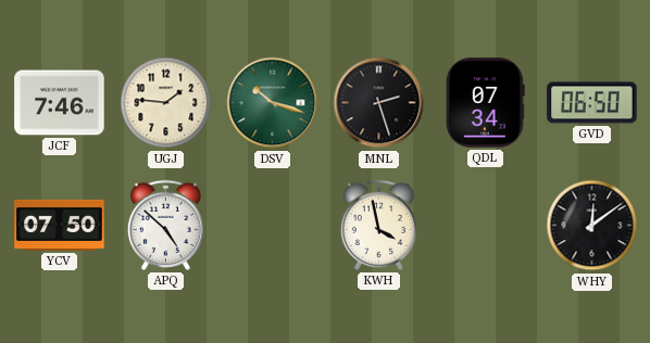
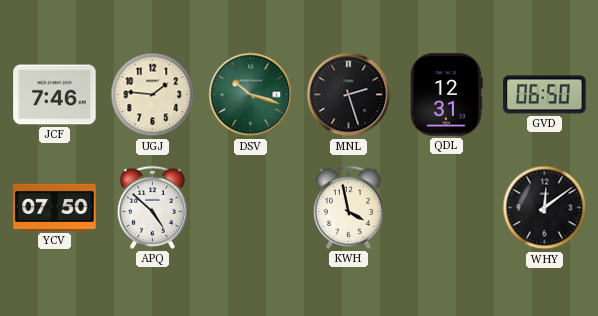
QDL: 07:34 -> 12:31
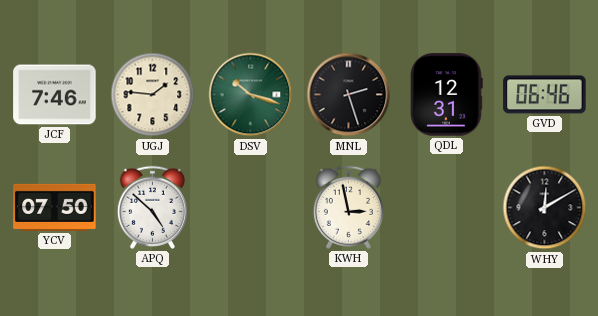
GVD: 06:50 -> 06:46
KWH: 3:58 -> 2:58
WHY: 12:09 -> 12:10
